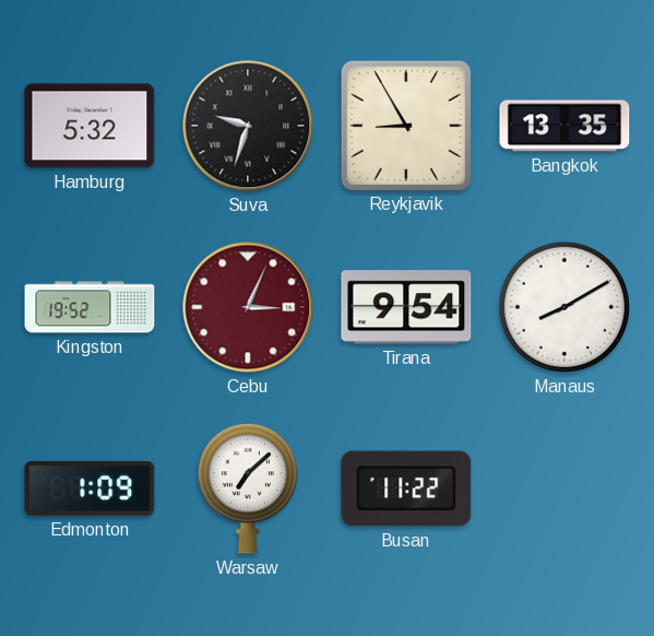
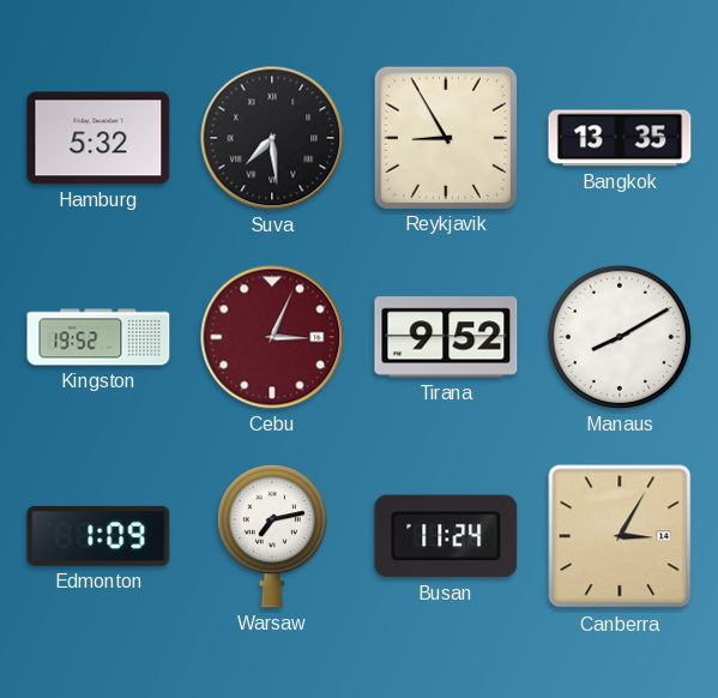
Suva: 9:33 -> 7:29
Tirana: 9:54 -> 9:52
Warsaw: 7:08 -> 7:13
Busan: 11:22 -> 11:24
Canberra: none -> 3:05
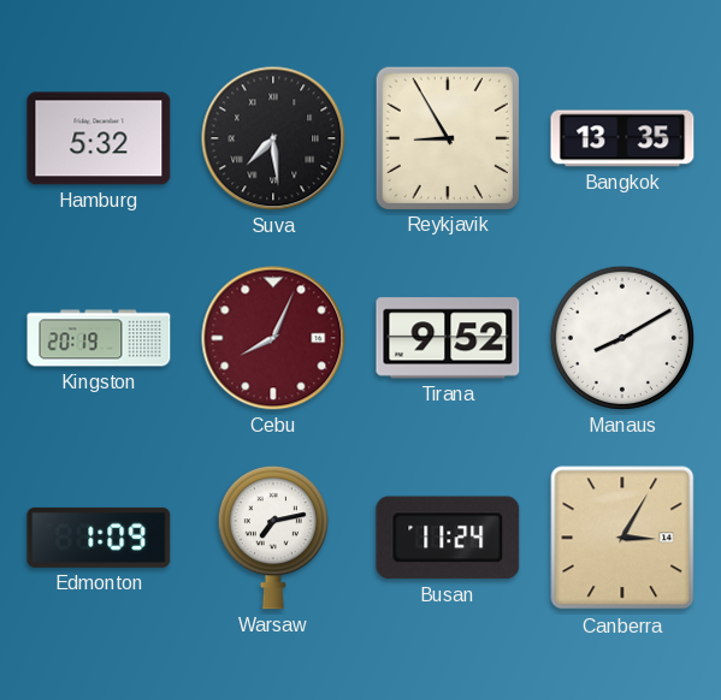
Kingston: 19:52 -> 20:19
Cebu: 3:04 -> 8:04
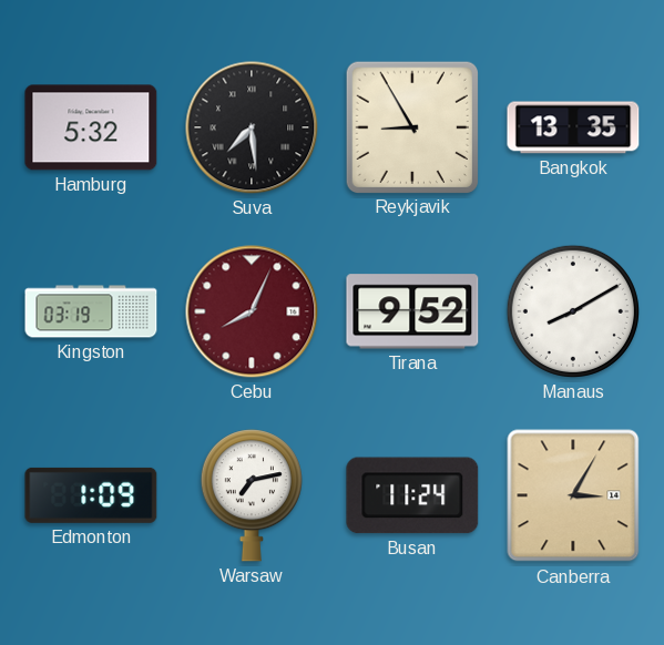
Kingston: 20:19 -> 03:19
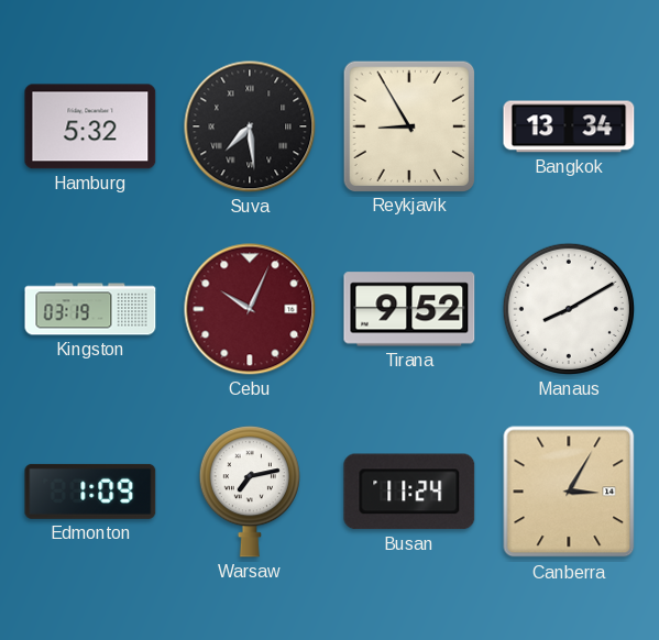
Bangkok: 13:35 -> 13:34
Cebu: 8:04 -> 10:04
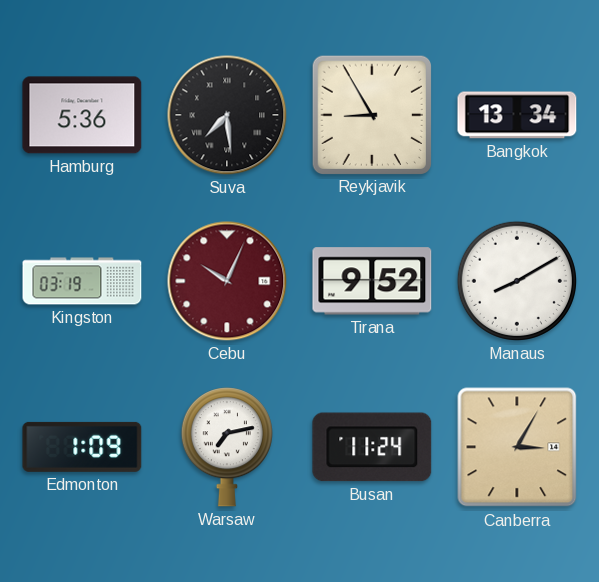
Hamburg: 5:32 -> 5:36
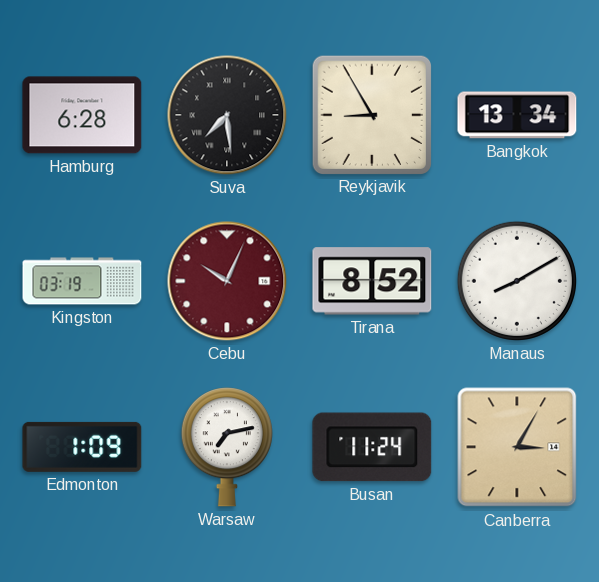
Hamburg: 5:36 -> 6:28
Tirana: 9:52 -> 8:52
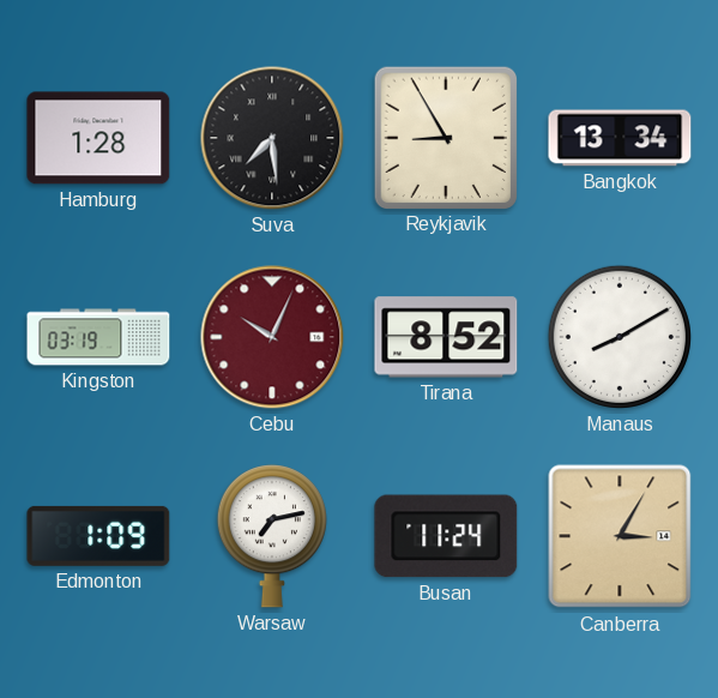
Hamburg: 6:28 -> 1:28
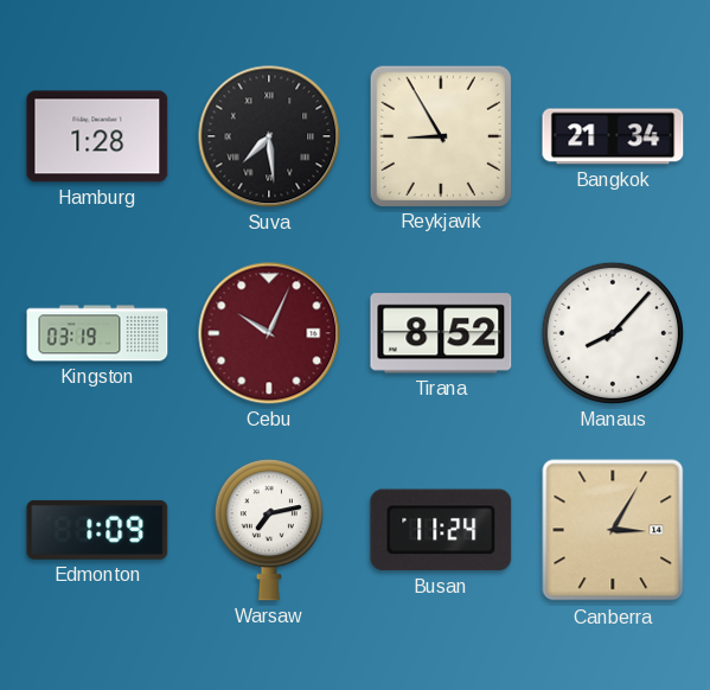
Bangkok: 13:34 -> 21:34
Manaus: 8:10 -> 8:07
